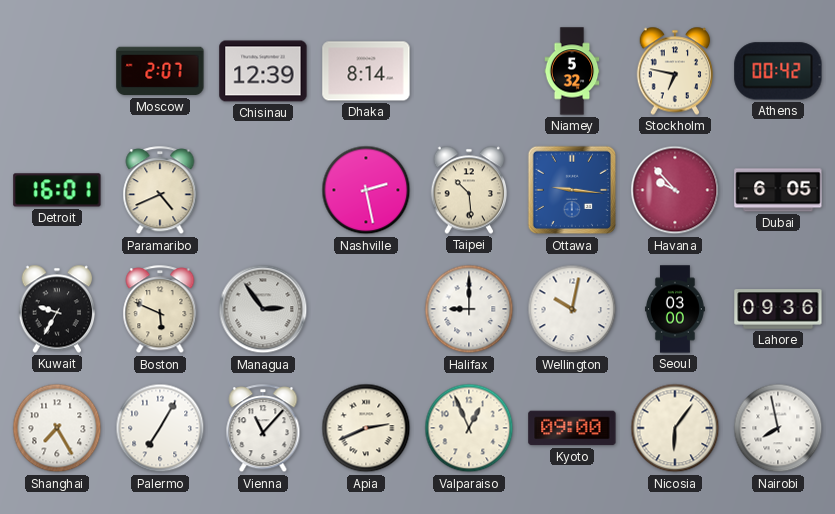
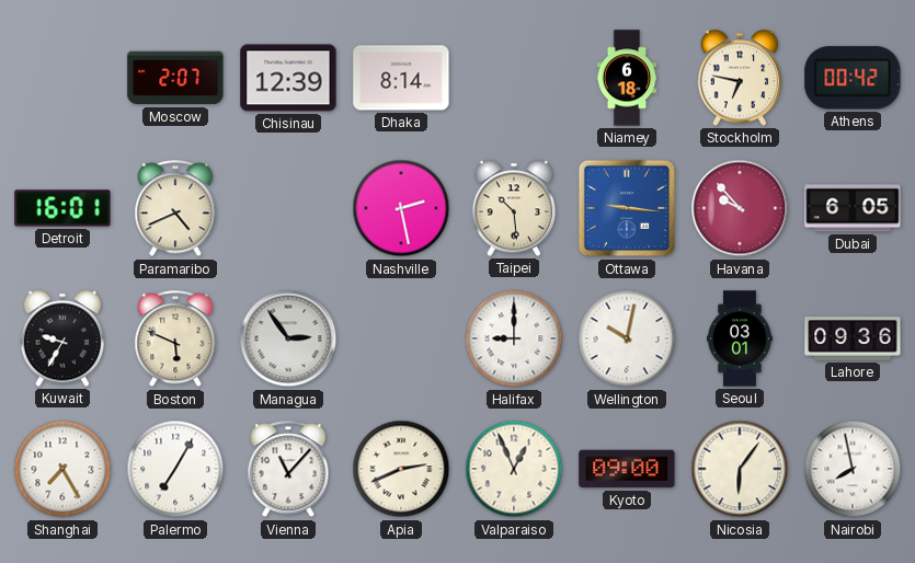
Niamey: 5:32 -> 6:18
Seoul: 03:00 -> 03:01
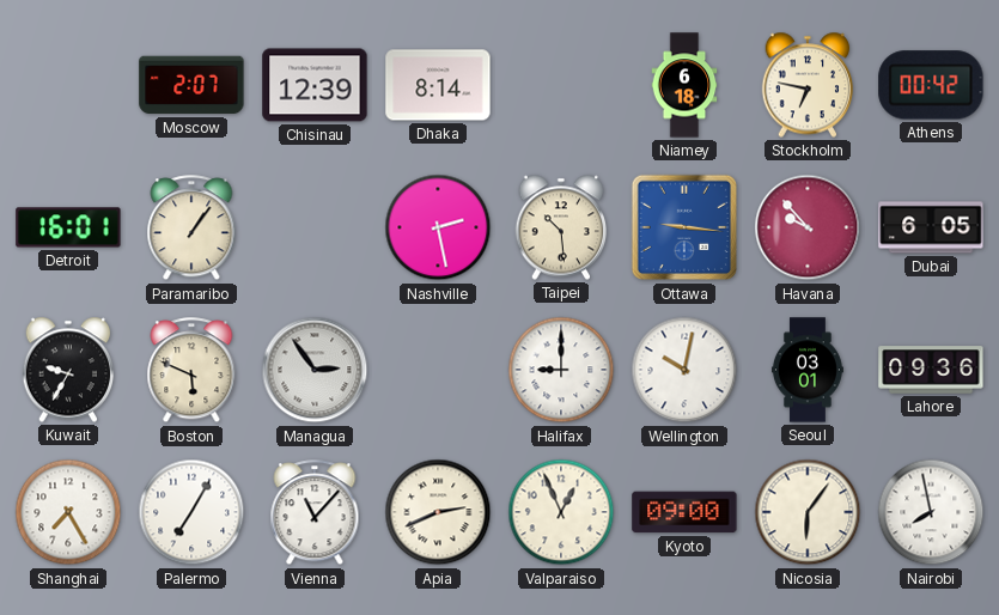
Paramaribo: 4:41 -> 1:06
